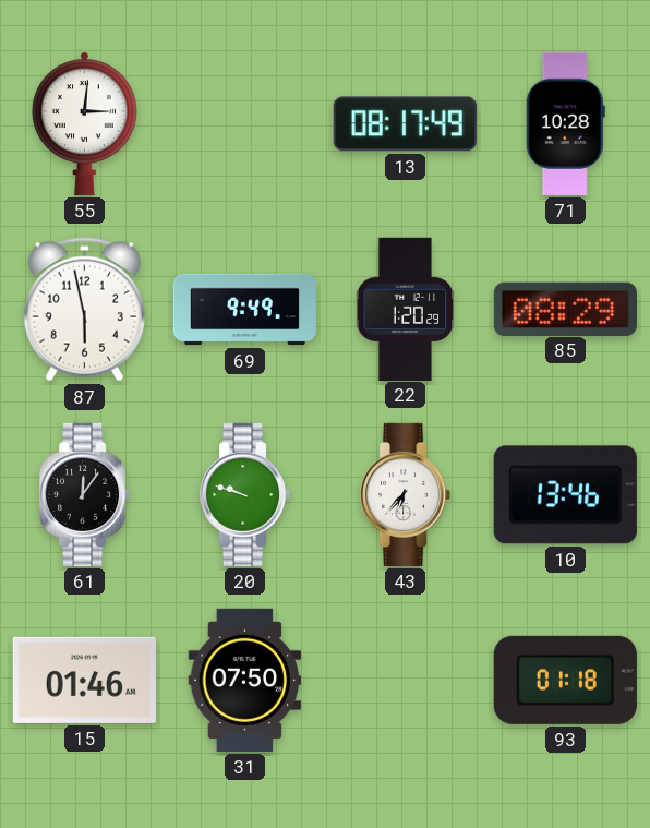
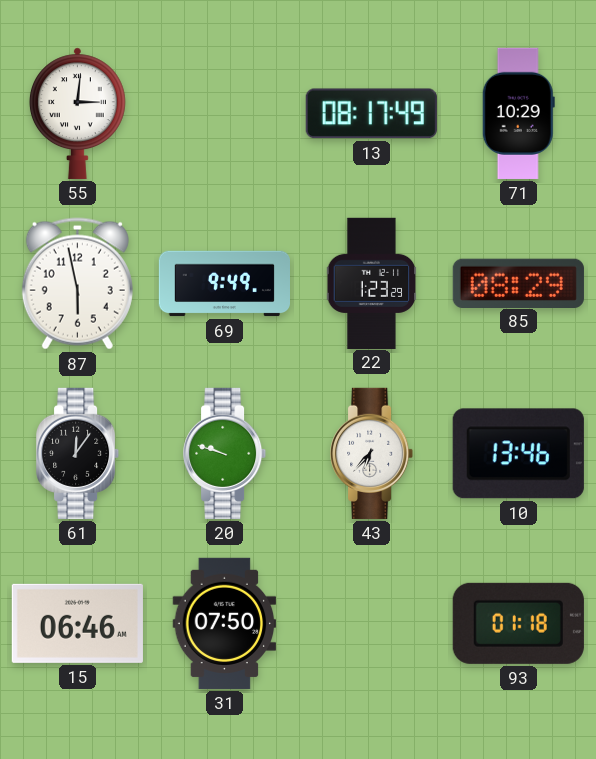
71: 10:28 -> 10:29
22: 1:20 -> 1:23
15: 01:46 -> 06:46
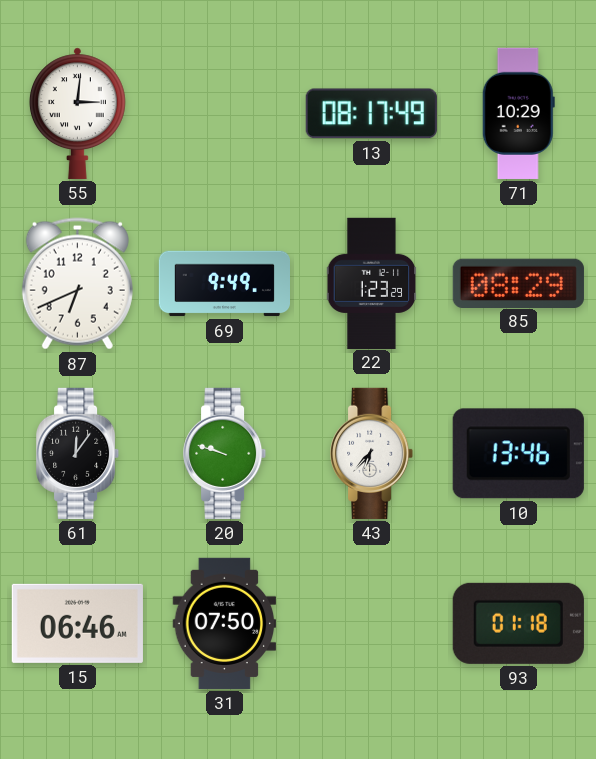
87: 5:58 -> 6:41
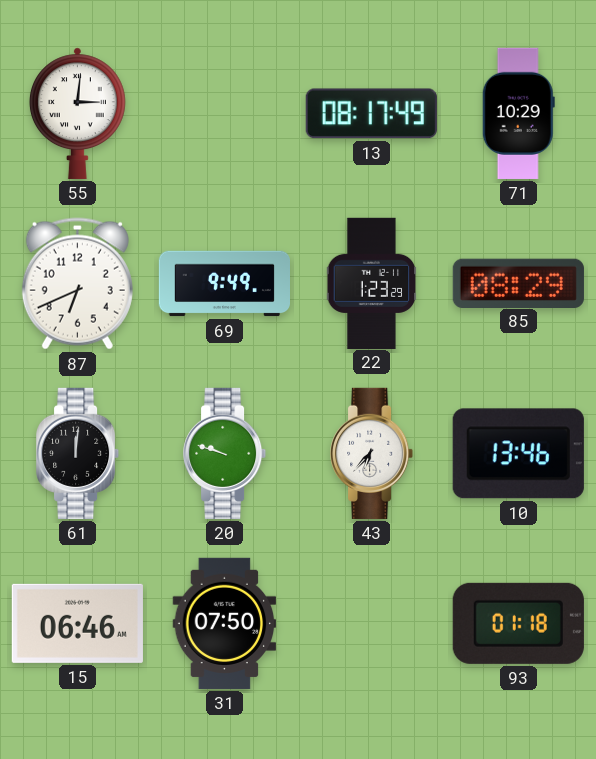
61: 12:06 -> 12:01
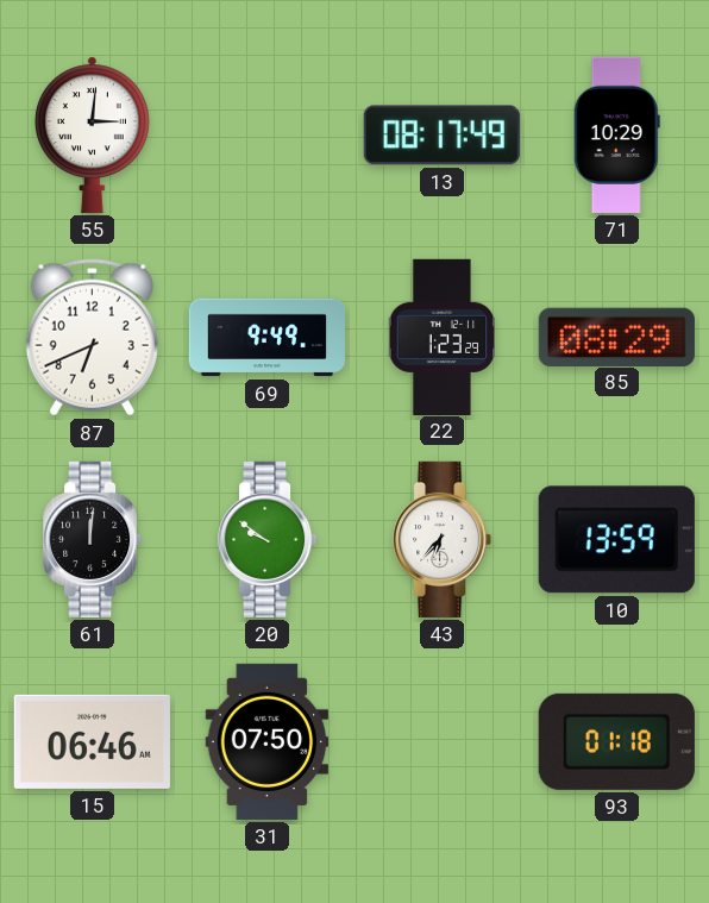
20: 9:48 -> 9:51
10: 13:46 -> 13:59
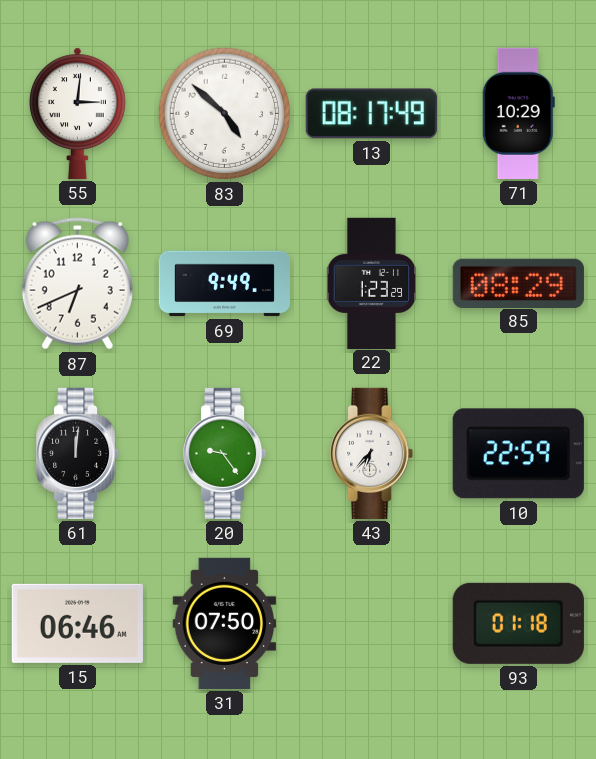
83: none -> 4:52
20: 9:51 -> 9:24
10: 13:59 -> 22:59
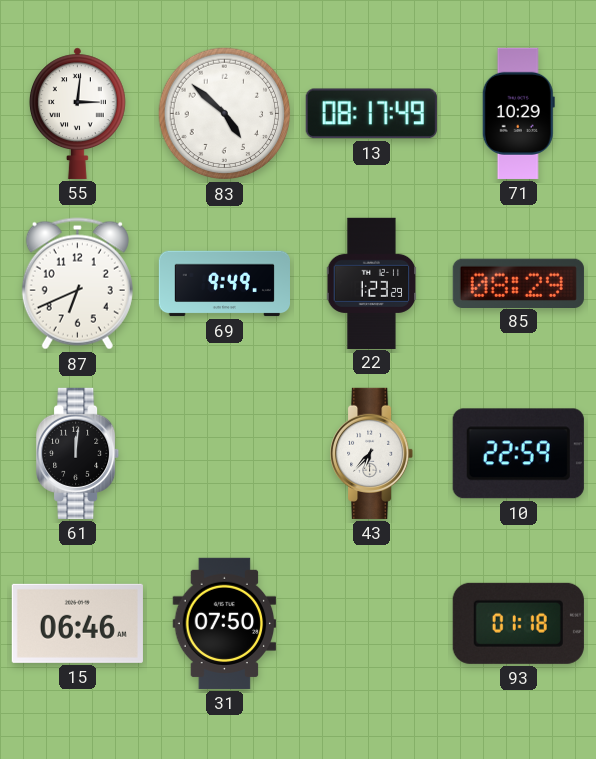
20: 9:24 -> none
